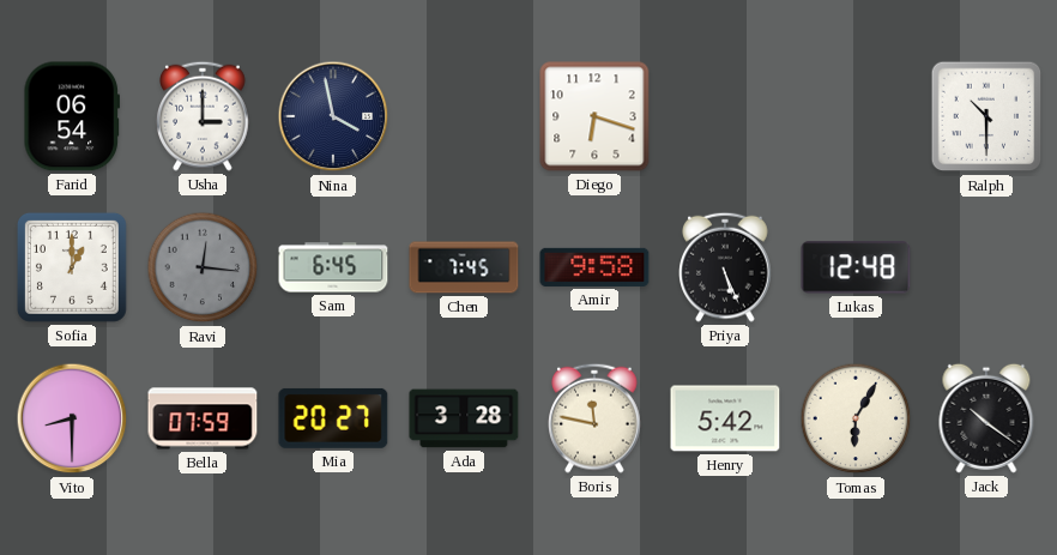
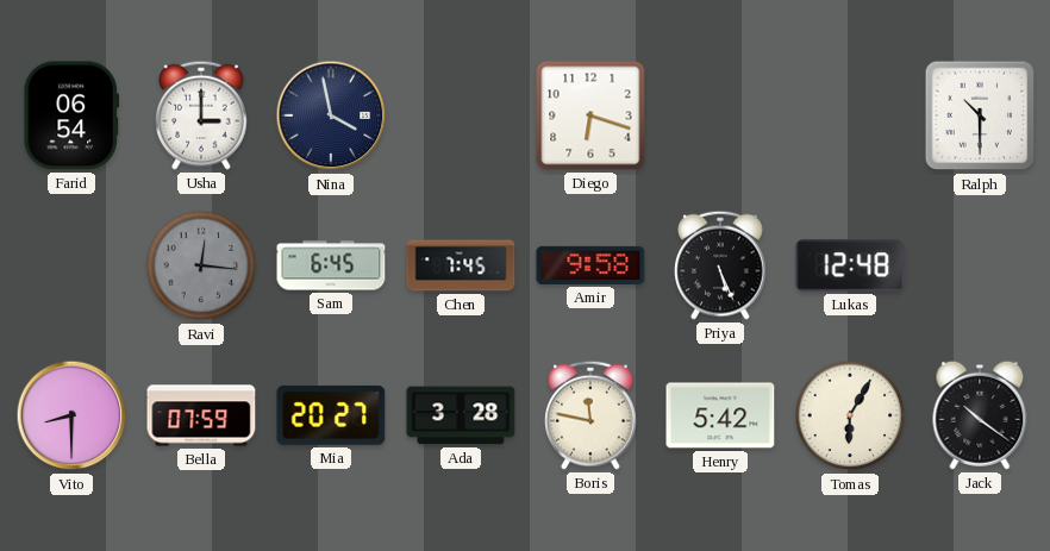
Sofia: 1:00 -> none
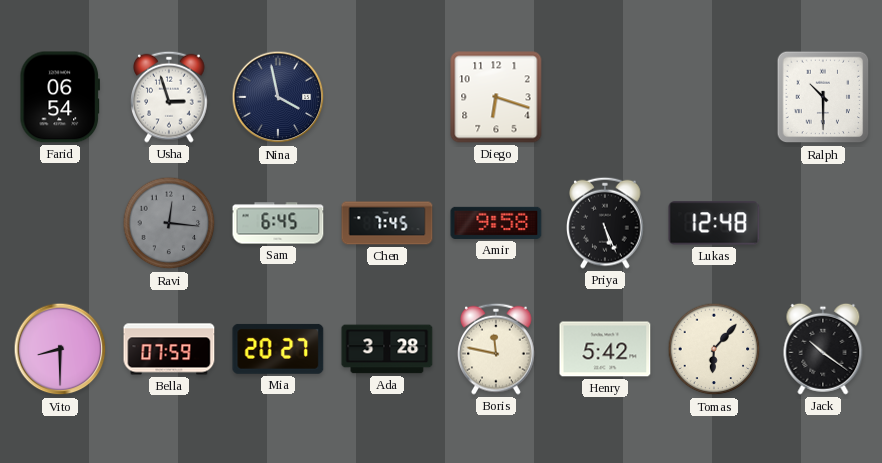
Usha: 3:00 -> 2:57
Tomas: 6:05 -> 6:07
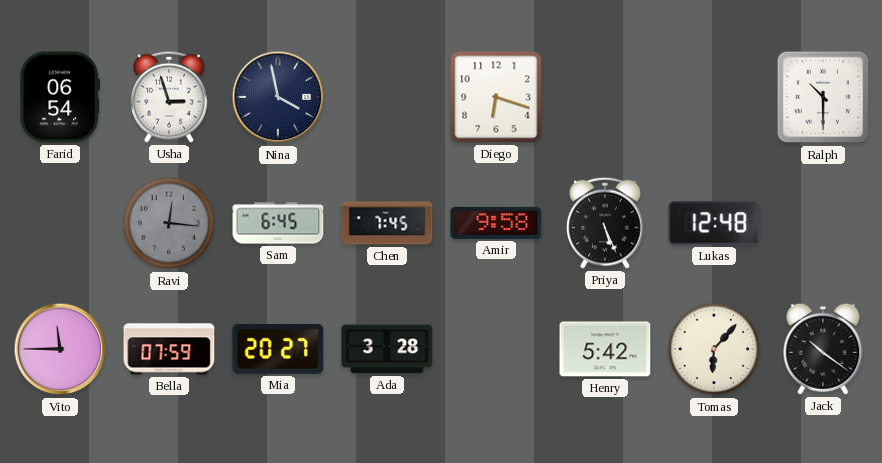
Vito: 8:30 -> 11:45
Boris: 11:47 -> none
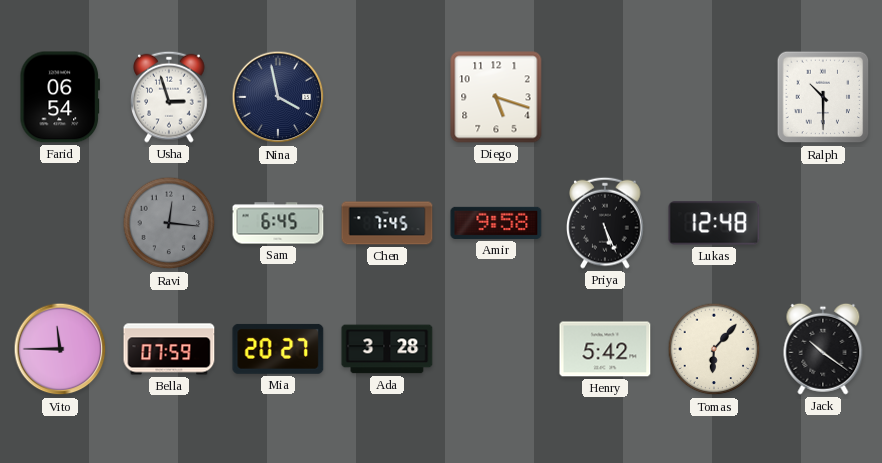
Diego: 6:18 -> 5:18
